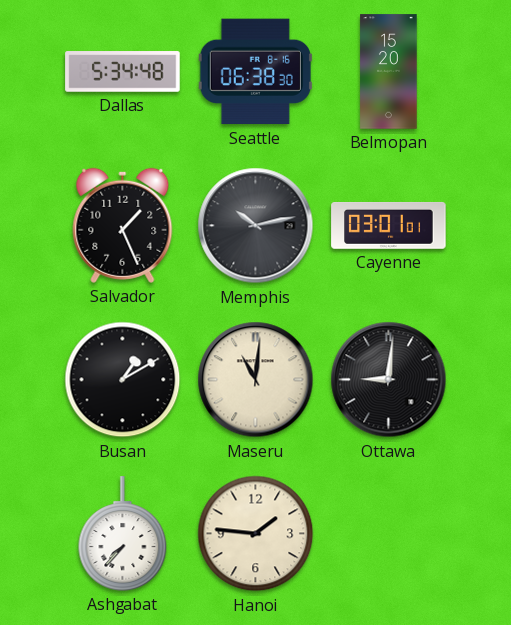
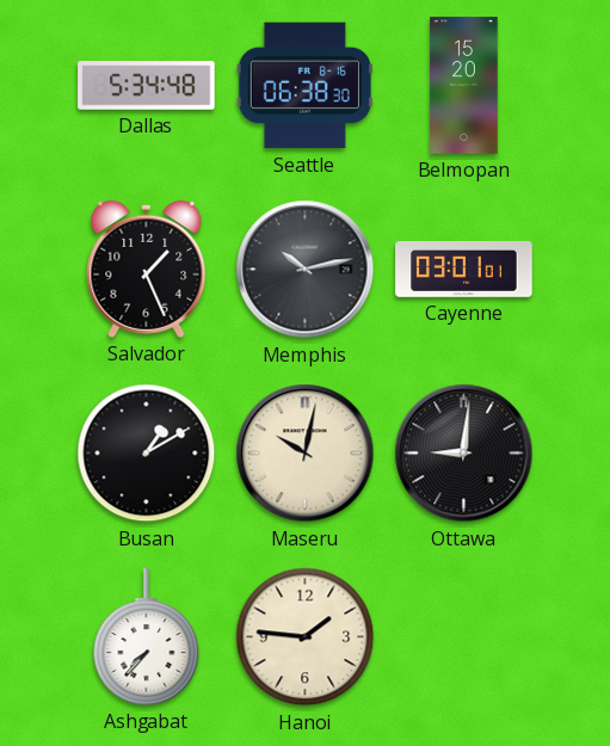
Maseru: 11:01 -> 10:02
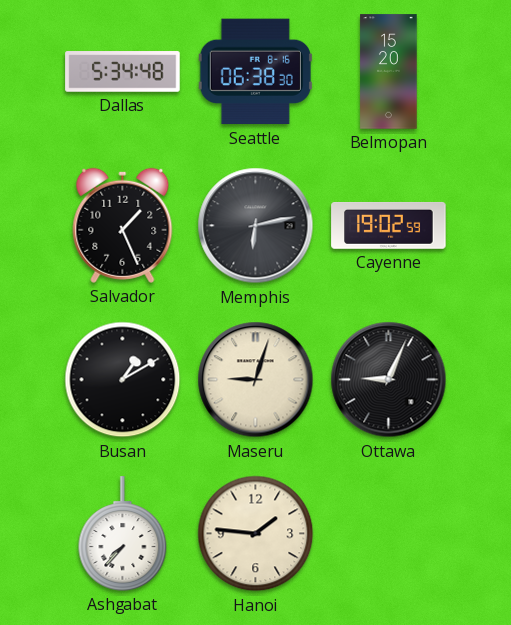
Memphis: 10:13 -> 6:13
Cayenne: 03:01 -> 19:02
Maseru: 10:02 -> 9:03
Ottawa: 9:01 -> 9:04
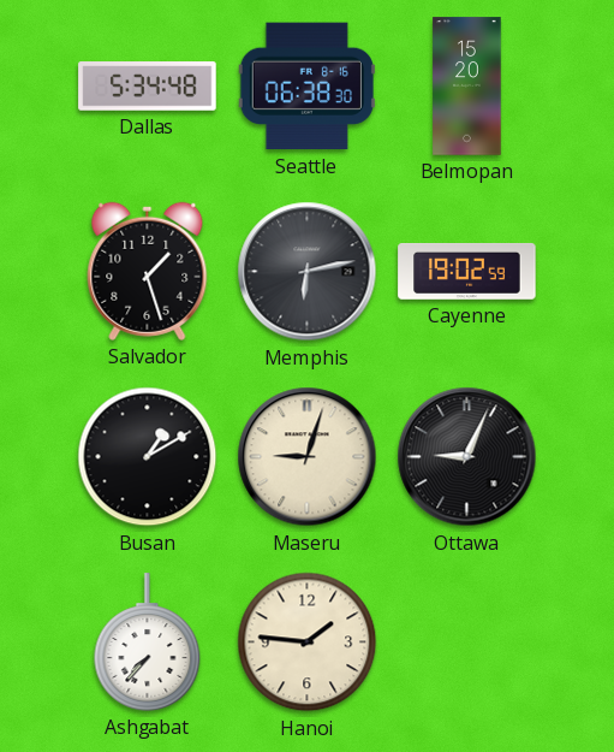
Salvador: 1:26 -> 1:27
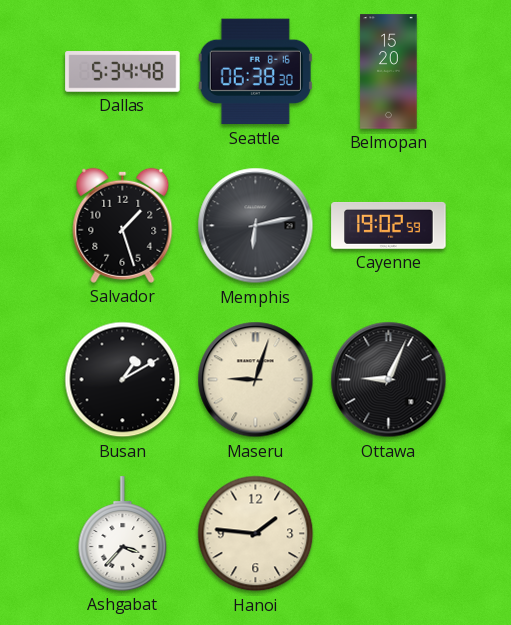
Ashgabat: 7:37 -> 3:37
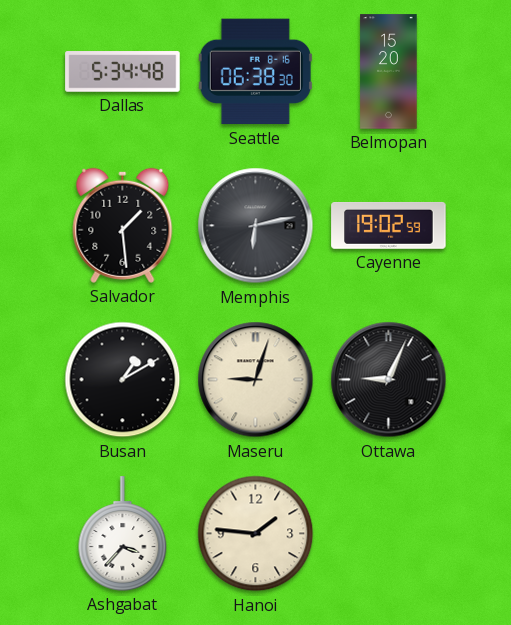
Salvador: 1:27 -> 1:29
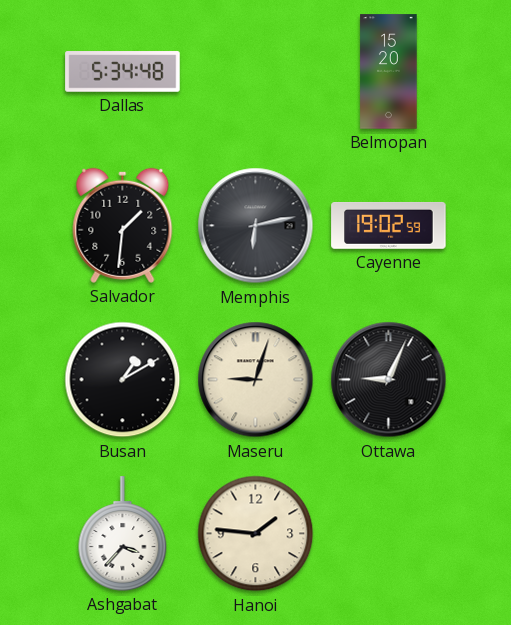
Seattle: 06:38 -> none
Salvador: 1:29 -> 1:31
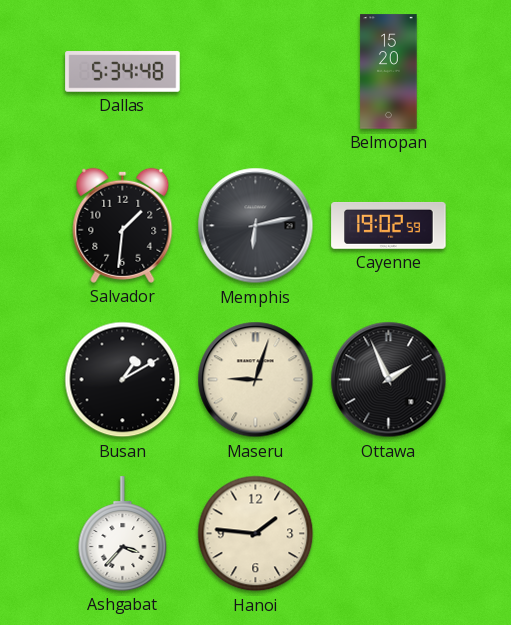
Ottawa: 9:04 -> 1:56
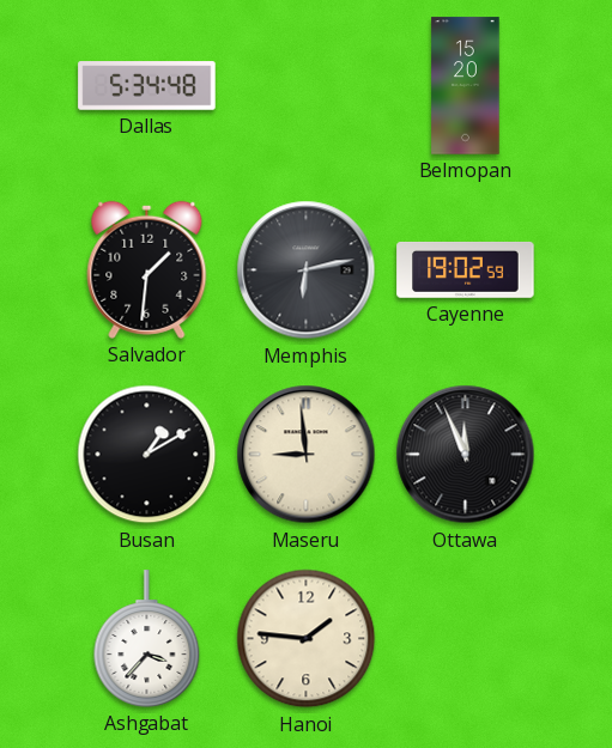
Maseru: 9:03 -> 8:59
Ottawa: 1:56 -> 11:56
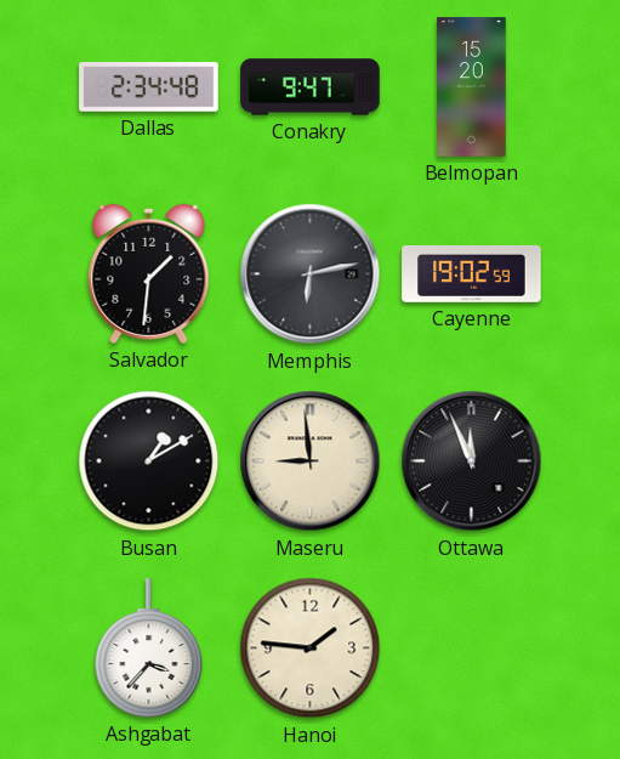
Dallas: 5:34 -> 2:34
Conakry: none -> 9:47
